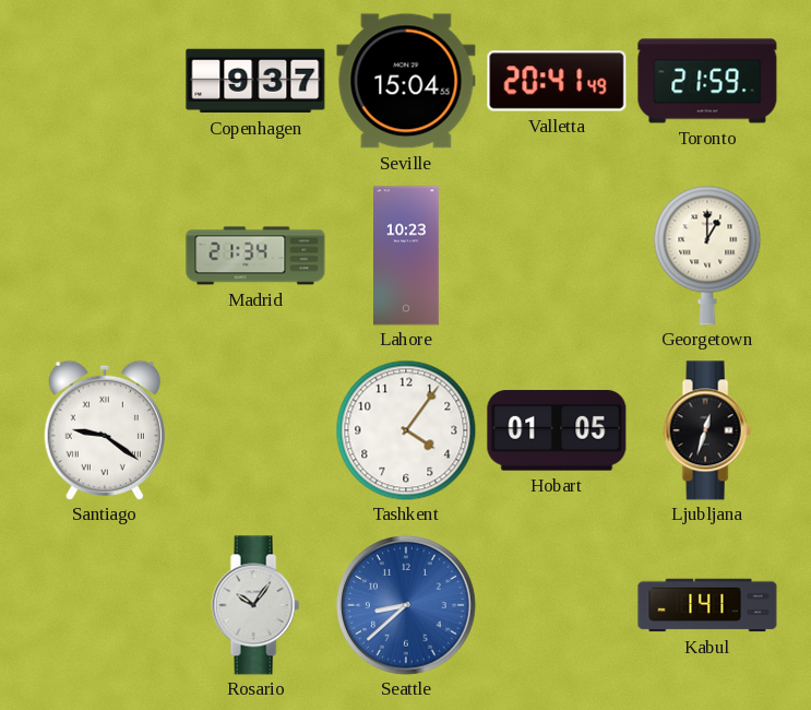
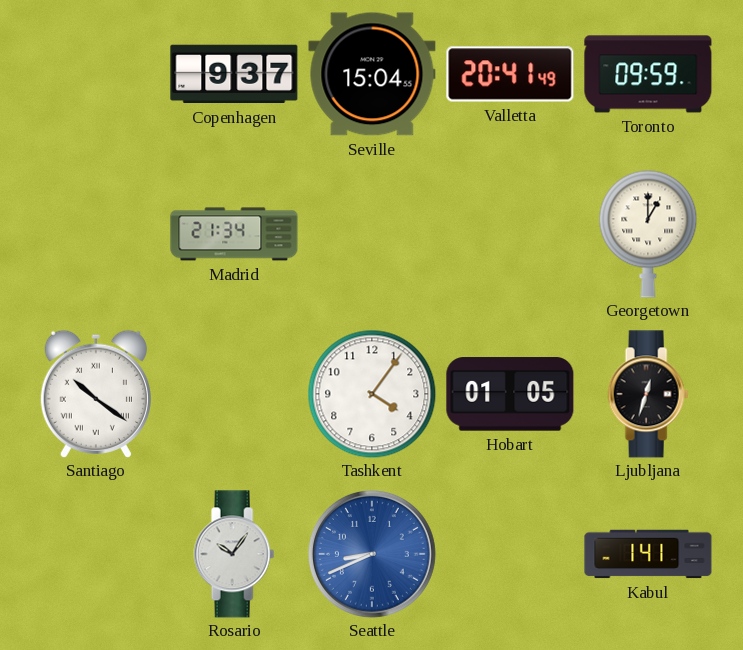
Toronto: 21:59 -> 09:59
Lahore: 10:23 -> none
Santiago: 9:21 -> 10:21
Seattle: 8:38 -> 8:41
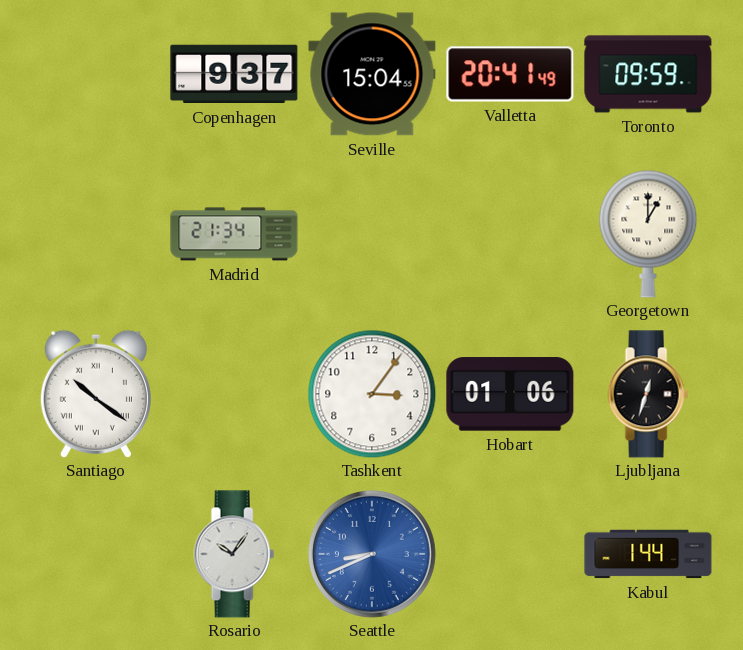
Tashkent: 4:06 -> 3:06
Hobart: 01:05 -> 01:06
Kabul: 1:41 -> 1:44
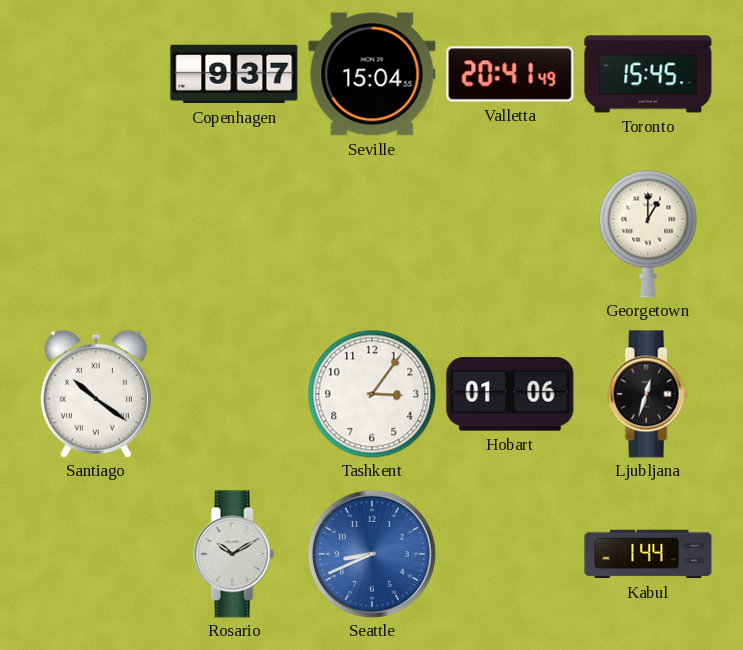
Toronto: 09:59 -> 15:45
Madrid: 21:34 -> none
Rosario: 10:06 -> 10:10
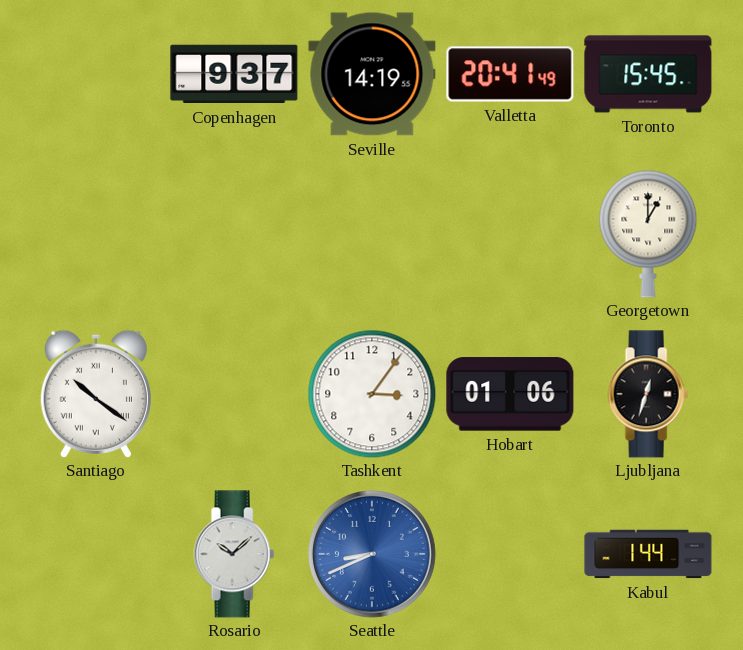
Seville: 15:04 -> 14:19
Rosario: 10:10 -> 10:08
